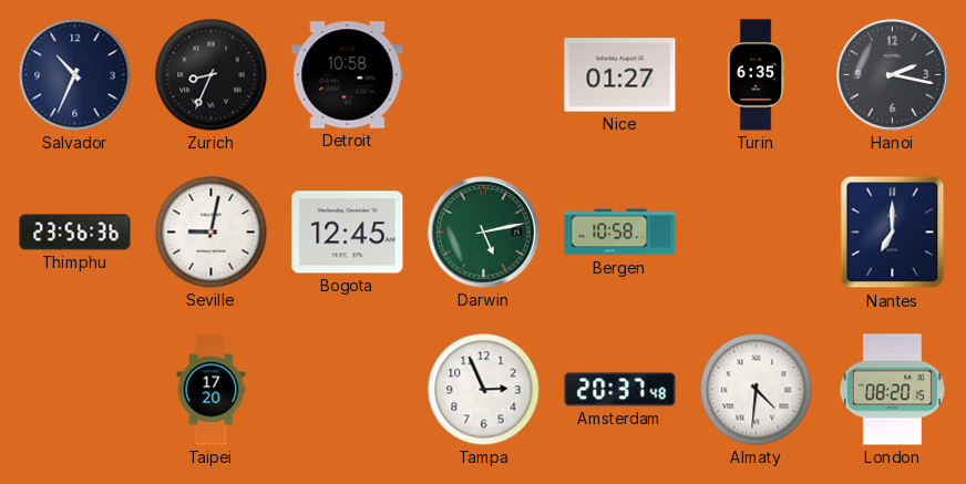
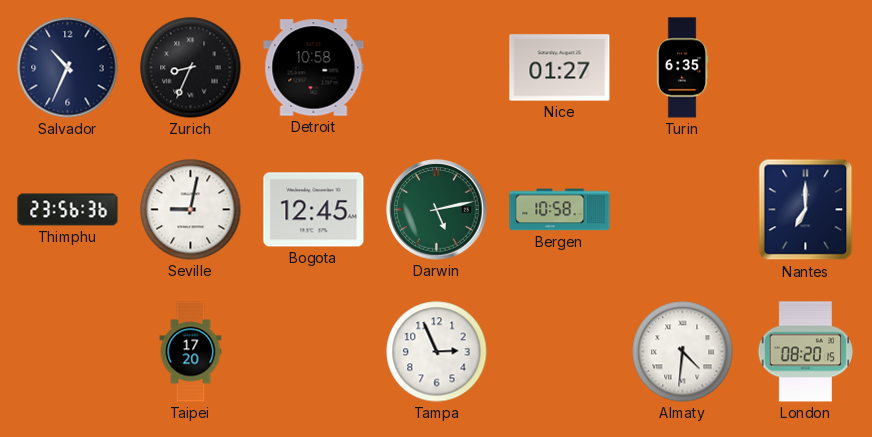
Hanoi: 2:17 -> none
Amsterdam: 20:37 -> none
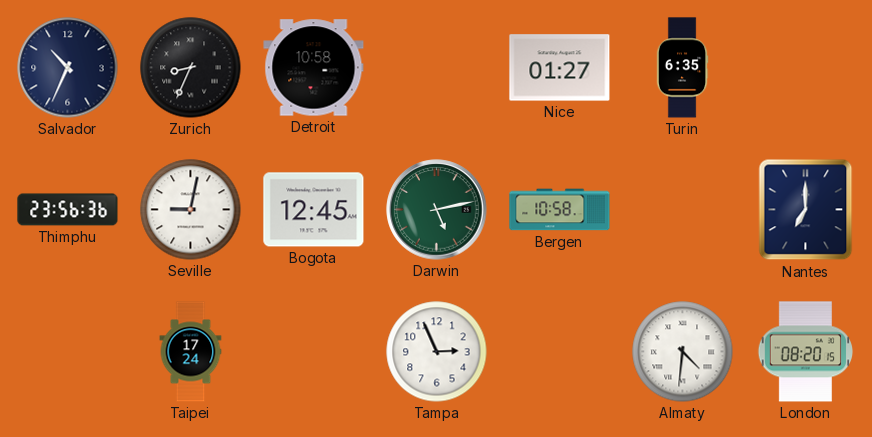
Taipei: 17:20 -> 17:24
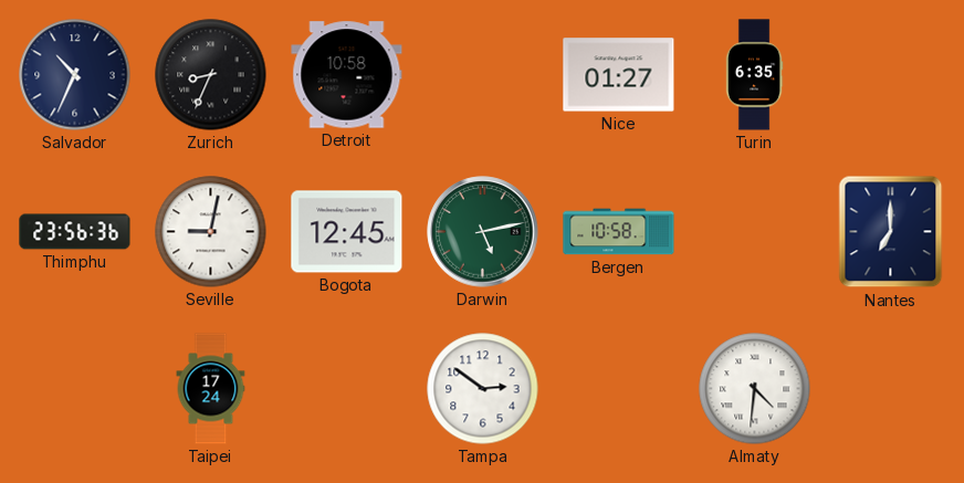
Tampa: 2:56 -> 2:51
London: 08:20 -> none
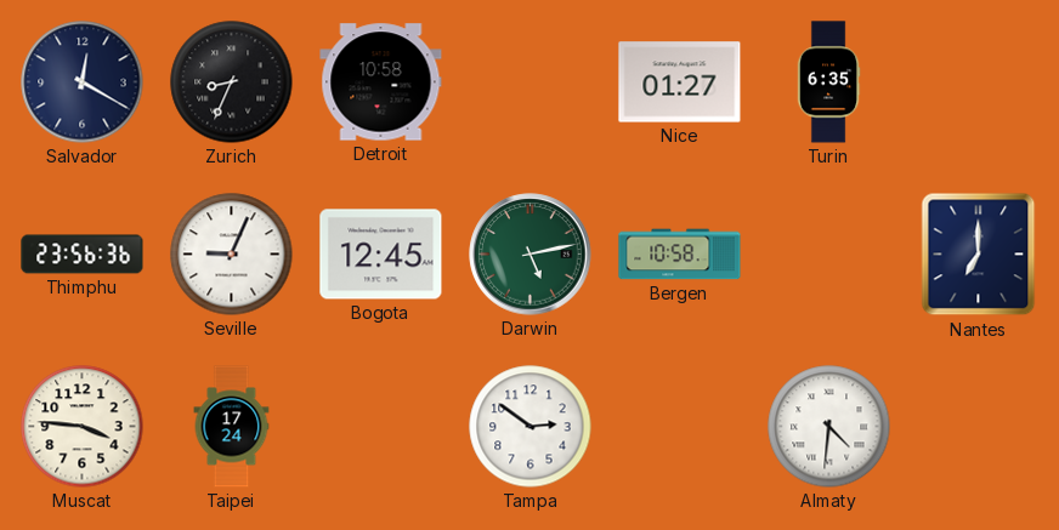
Salvador: 10:34 -> 12:20
Seville: 9:02 -> 9:04
Muscat: none -> 3:46
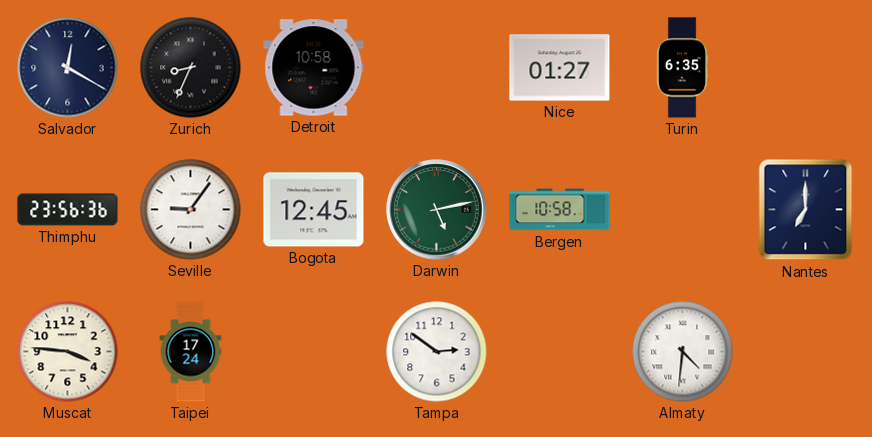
Seville: 9:04 -> 9:06
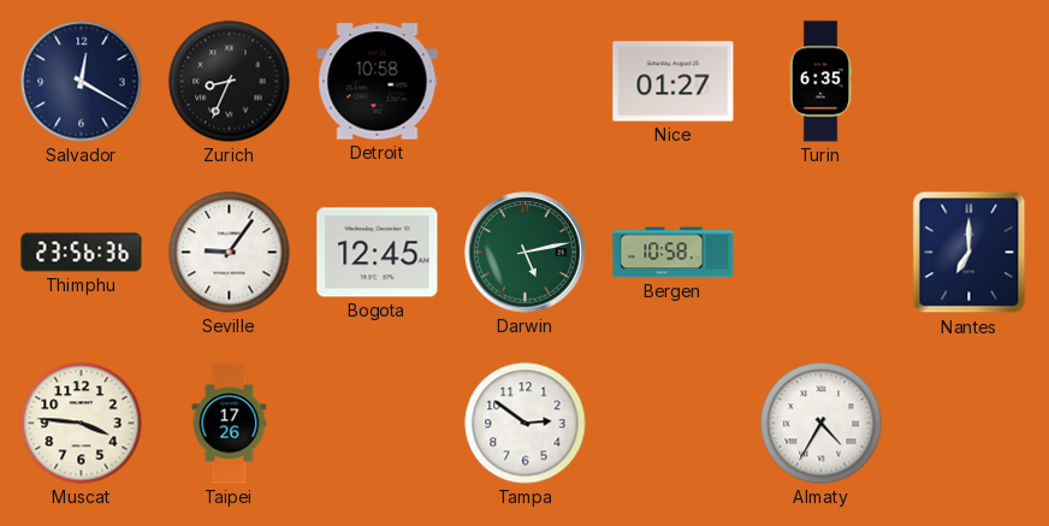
Taipei: 17:24 -> 17:26
Almaty: 4:31 -> 4:35
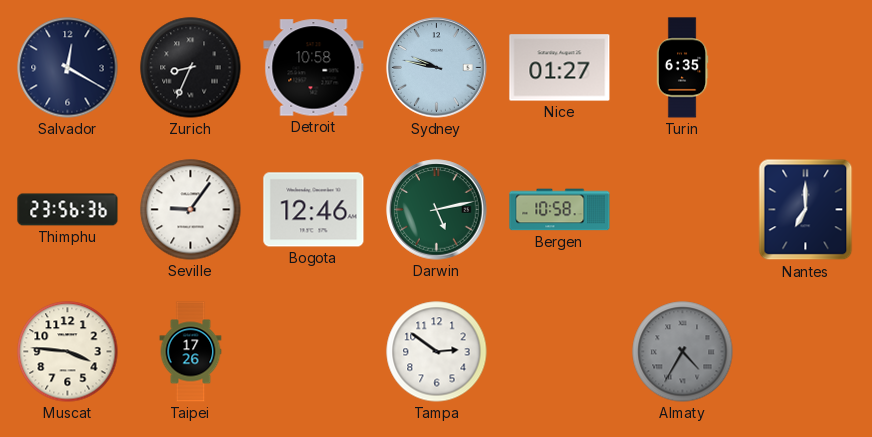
Sydney: none -> 9:47
Bogota: 12:45 -> 12:46
Almaty dial: white -> grey
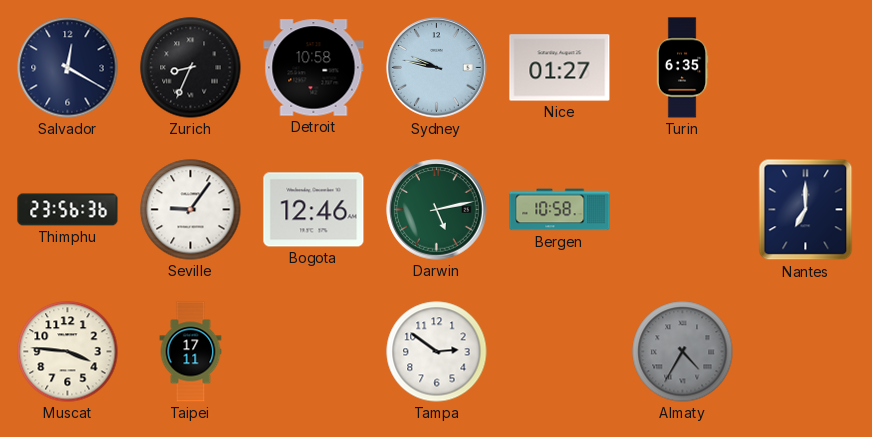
Taipei: 17:26 -> 17:11
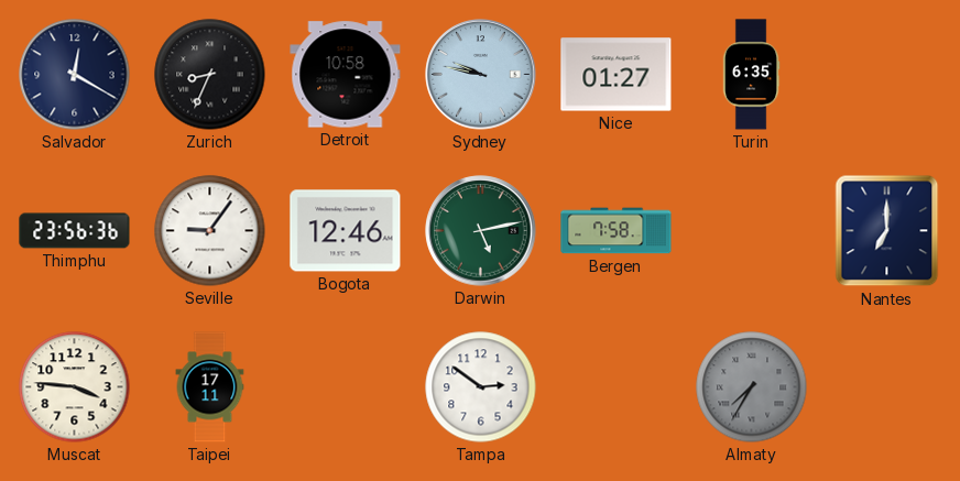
Bergen: 10:58 -> 7:58
Almaty: 4:35 -> 7:35
